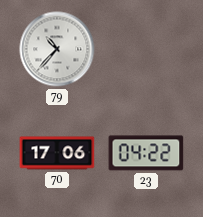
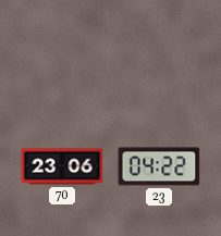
79: 10:37 -> none
70: 17:06 -> 23:06
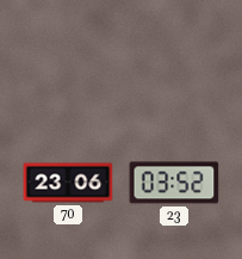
23: 04:22 -> 03:52
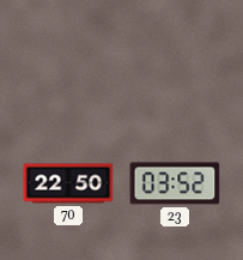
70: 23:06 -> 22:50
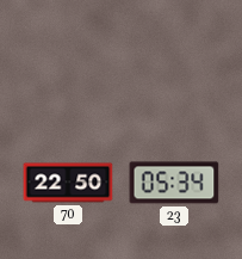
23: 03:52 -> 05:34
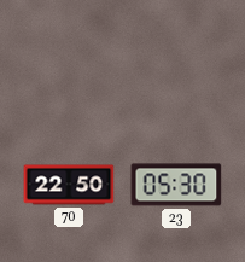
23: 05:34 -> 05:30
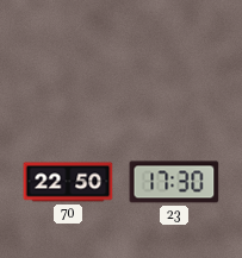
23: 05:30 -> 17:30
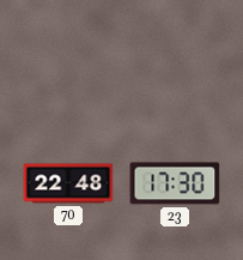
70: 22:50 -> 22:48
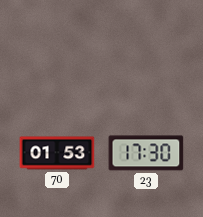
70: 22:48 -> 01:53
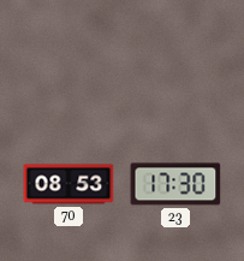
70: 01:53 -> 08:53
